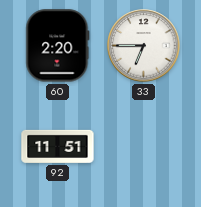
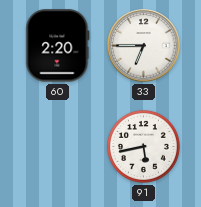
92: 11:51 -> none
91: none -> 5:43
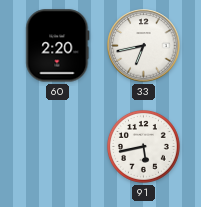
33: 6:45 -> 6:43
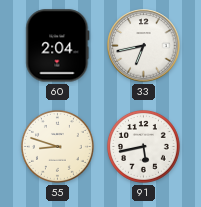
60: 2:20 -> 2:04
55: none -> 8:48
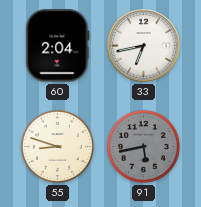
91 dial: white -> grey
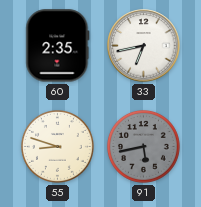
60: 2:04 -> 2:35
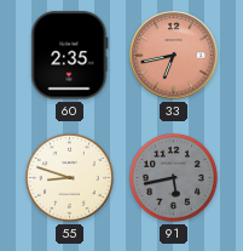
33 dial: white -> salmon
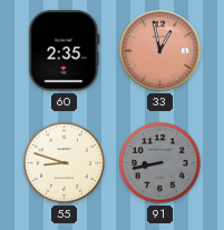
33: 6:43 -> 12:58
91: 5:43 -> 8:43
